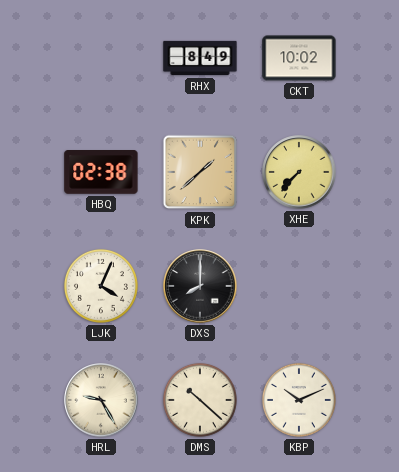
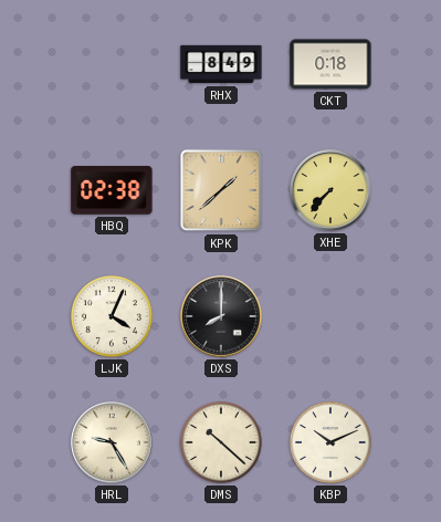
CKT: 10:02 -> 0:18
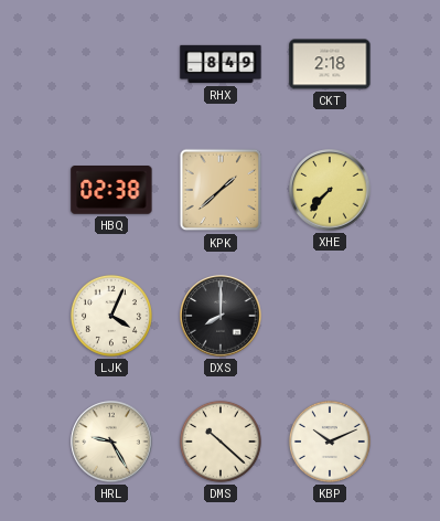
CKT: 0:18 -> 2:18
